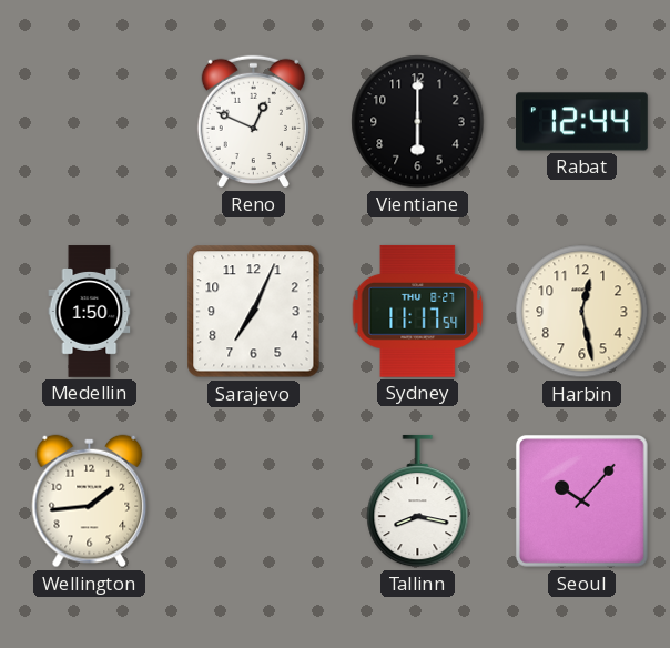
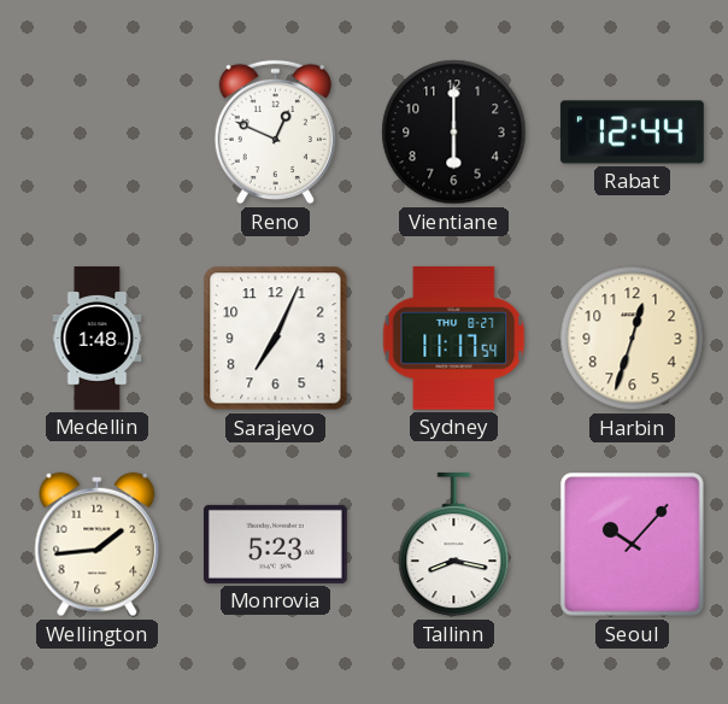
Medellin: 1:50 -> 1:48
Harbin: 12:28 -> 12:33
Monrovia: none -> 5:23
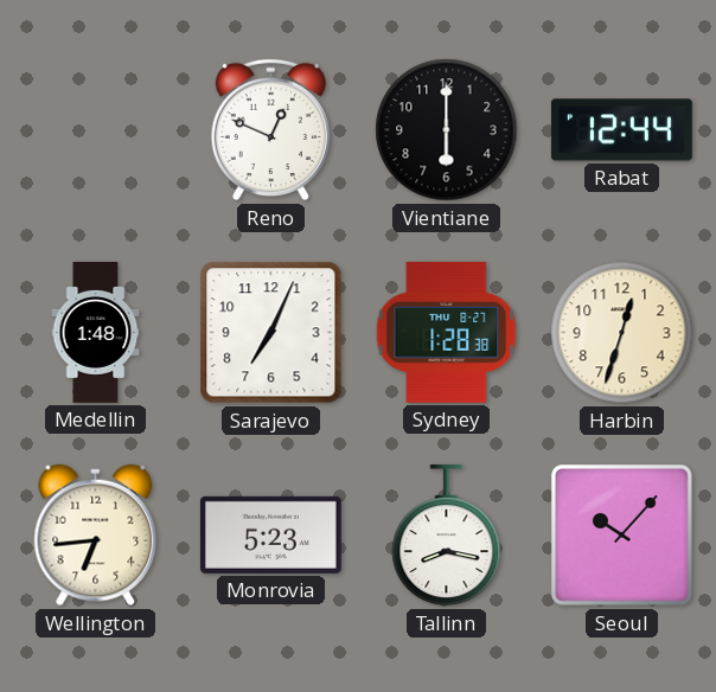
Sydney: 11:17 -> 1:28
Wellington: 1:44 -> 6:44
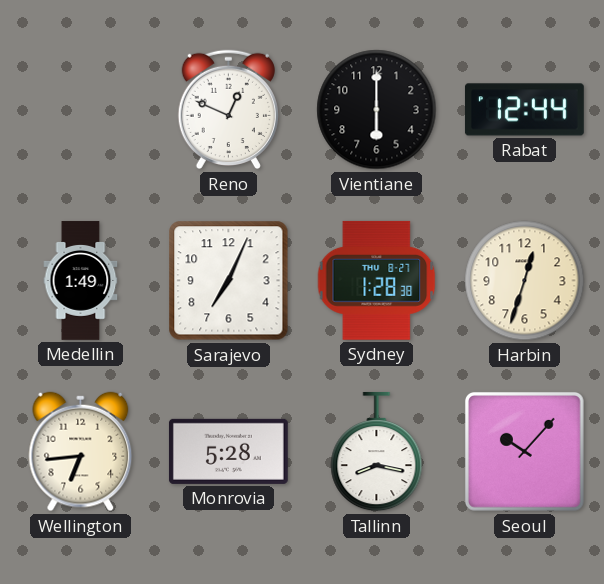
Medellin: 1:48 -> 1:49
Monrovia: 5:23 -> 5:28
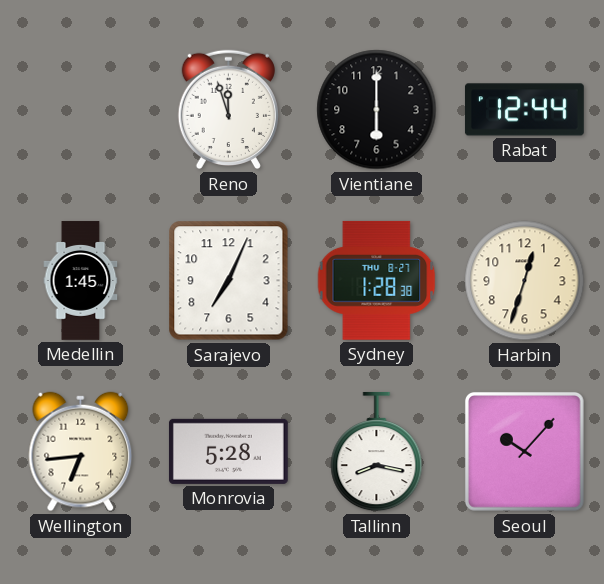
Reno: 12:49 -> 11:57
Medellin: 1:49 -> 1:45
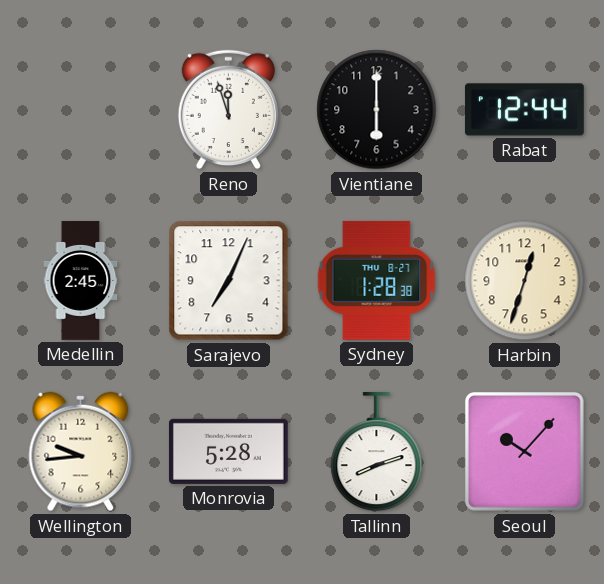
Medellin: 1:45 -> 2:45
Wellington: 6:44 -> 9:44
Tallinn: 8:17 -> 8:12
